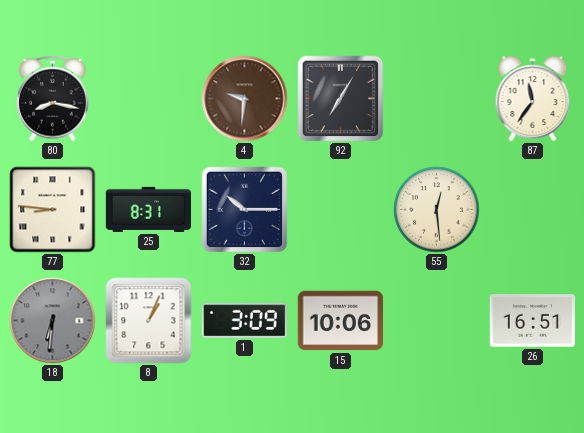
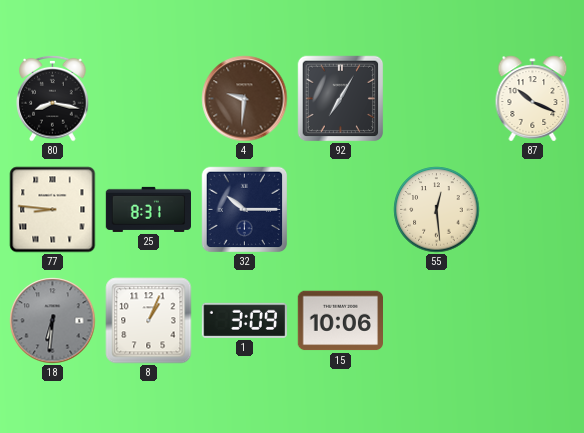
87: 11:36 -> 10:19
26: 16:51 -> none
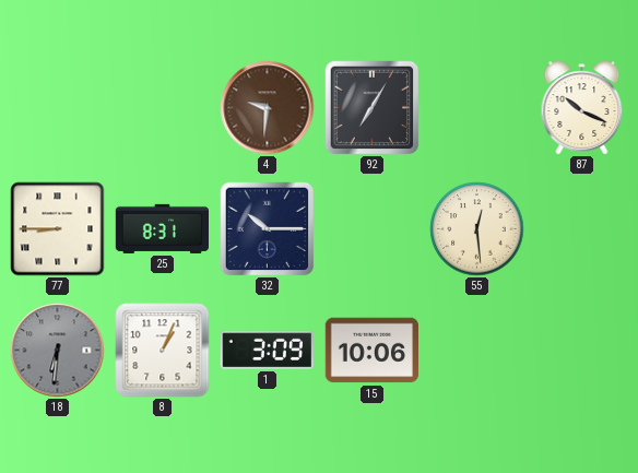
80: 8:17 -> none
77: 8:46 -> 8:45
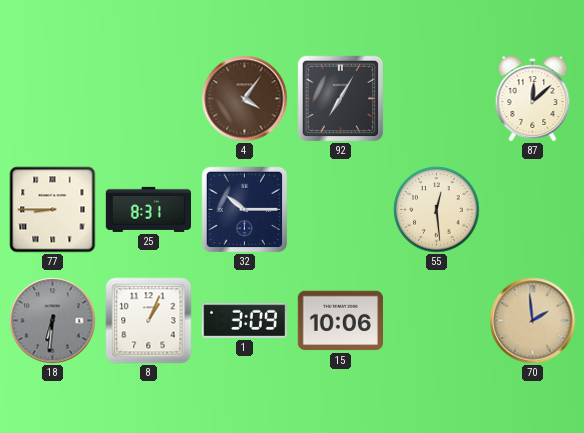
4: 9:31 -> 4:06
87: 10:19 -> 12:08
70: none -> 1:59
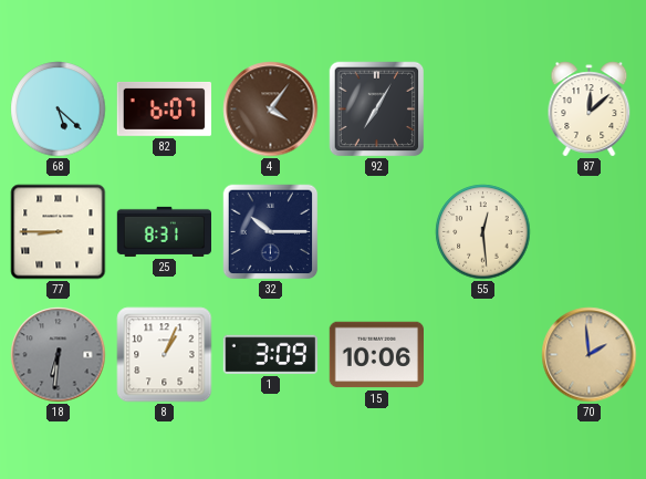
68: none -> 5:22
82: none -> 6:07
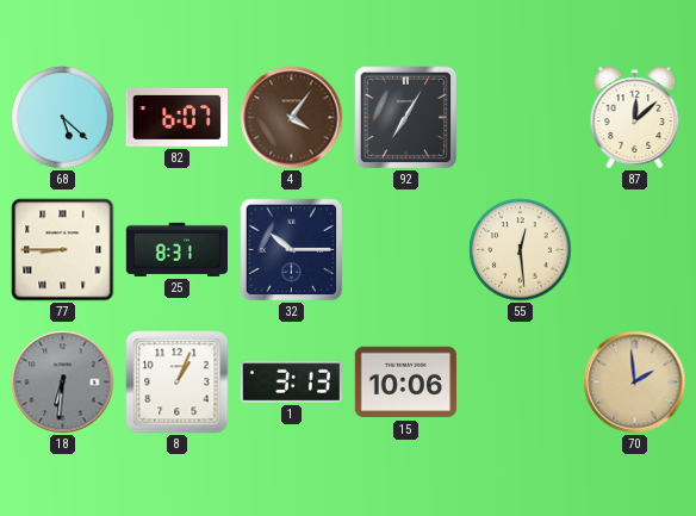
1: 3:09 -> 3:13
